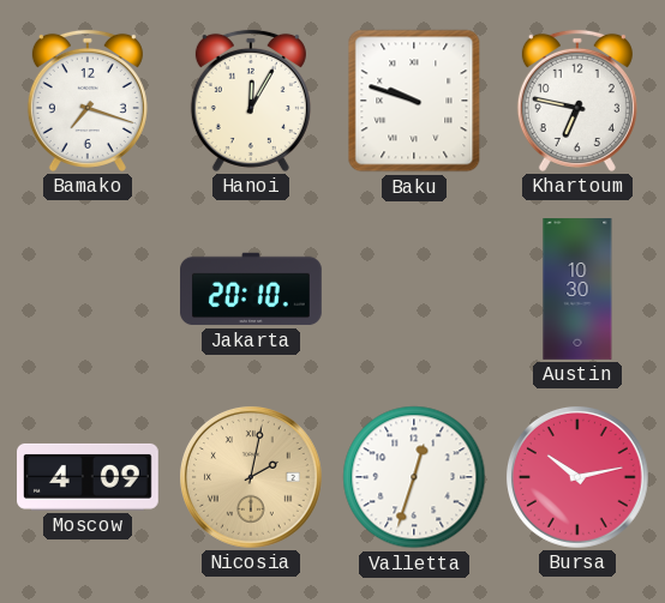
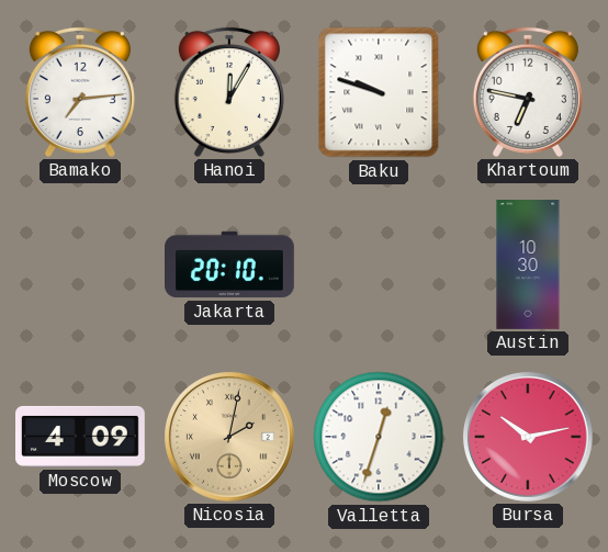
Bamako: 7:18 -> 7:14
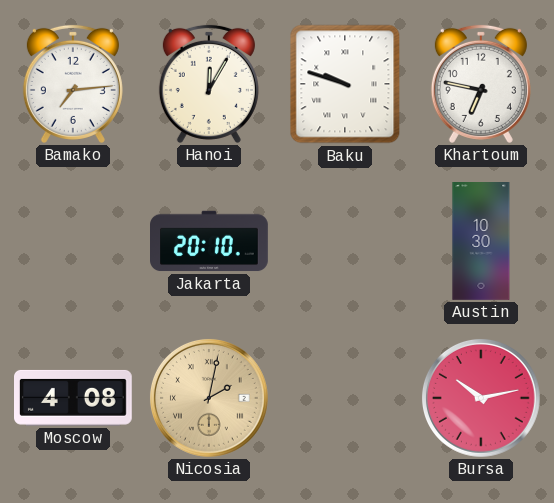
Moscow: 4:09 -> 4:08
Valletta: 12:33 -> none
